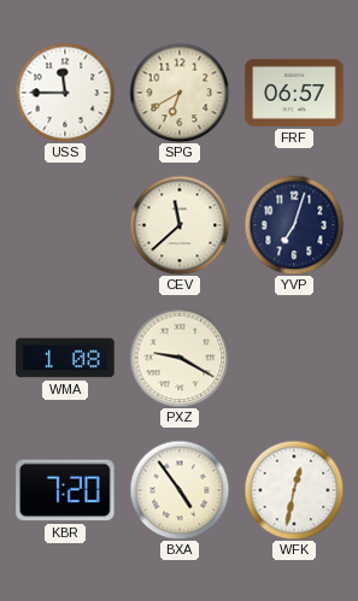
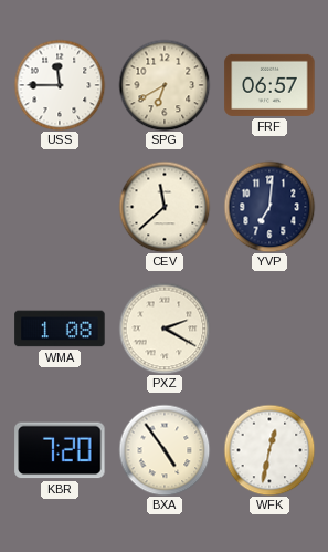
YVP: 7:03 -> 7:01
PXZ: 9:20 -> 2:20
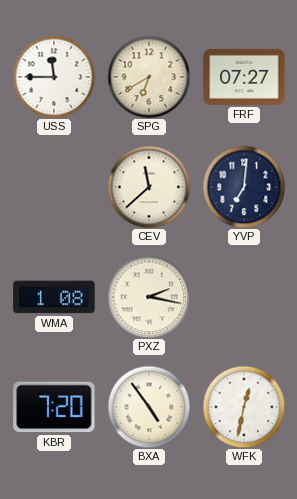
FRF: 06:57 -> 07:27
PXZ: 2:20 -> 2:17
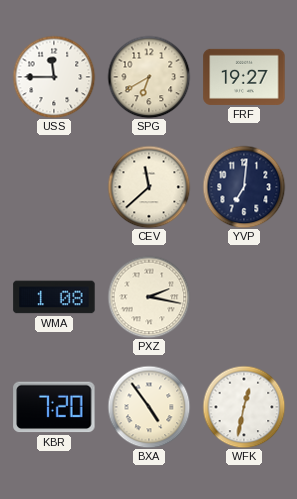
FRF: 07:27 -> 19:27
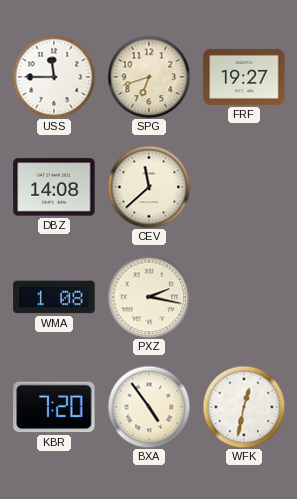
SPG: 6:40 -> 6:42
DBZ: none -> 14:08
YVP: 7:01 -> none
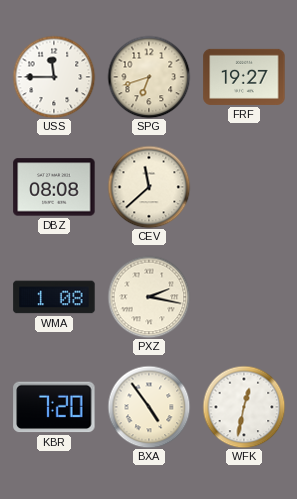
DBZ: 14:08 -> 08:08
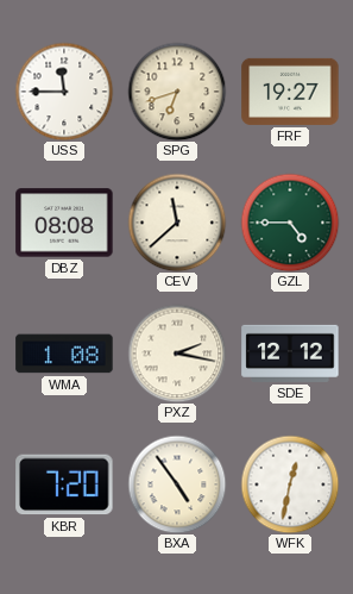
GZL: none -> 4:45
SDE: none -> 12:12
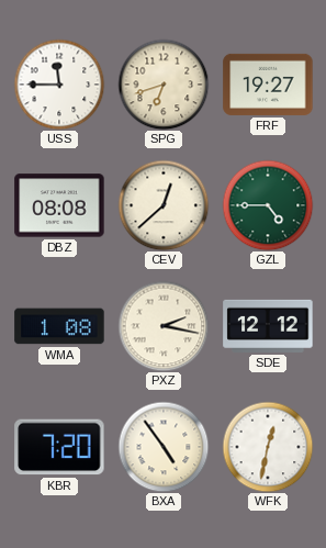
CEV: 11:38 -> 12:38
